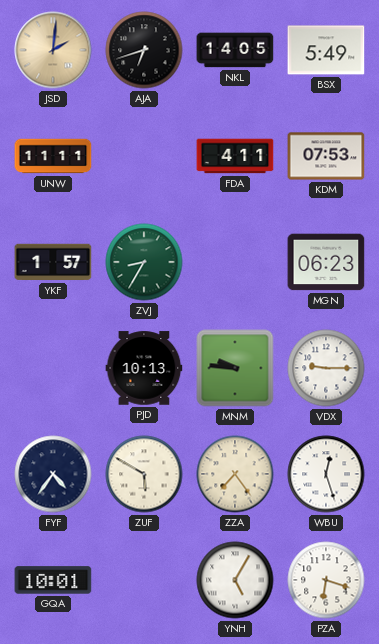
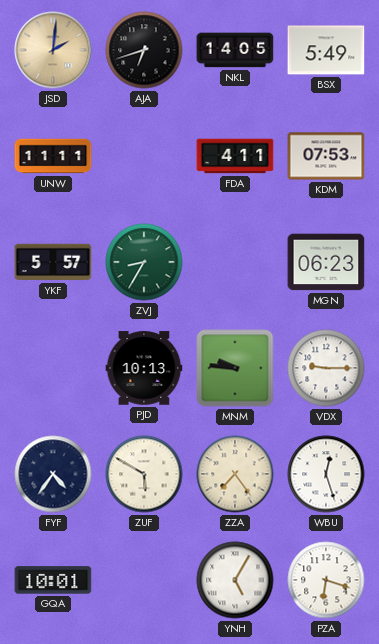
YKF: 1:57 -> 5:57
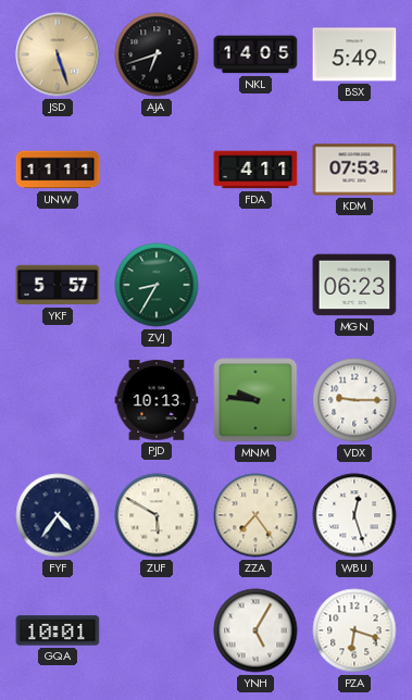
JSD: 2:01 -> 5:27
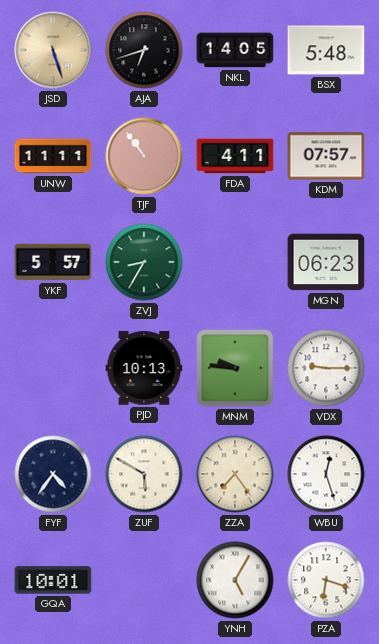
BSX: 5:49 -> 5:48
TJF: none -> 10:54
KDM: 07:53 -> 07:57
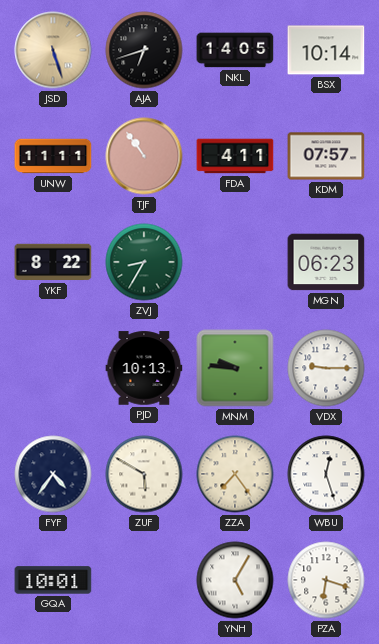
BSX: 5:48 -> 10:14
YKF: 5:57 -> 8:22
